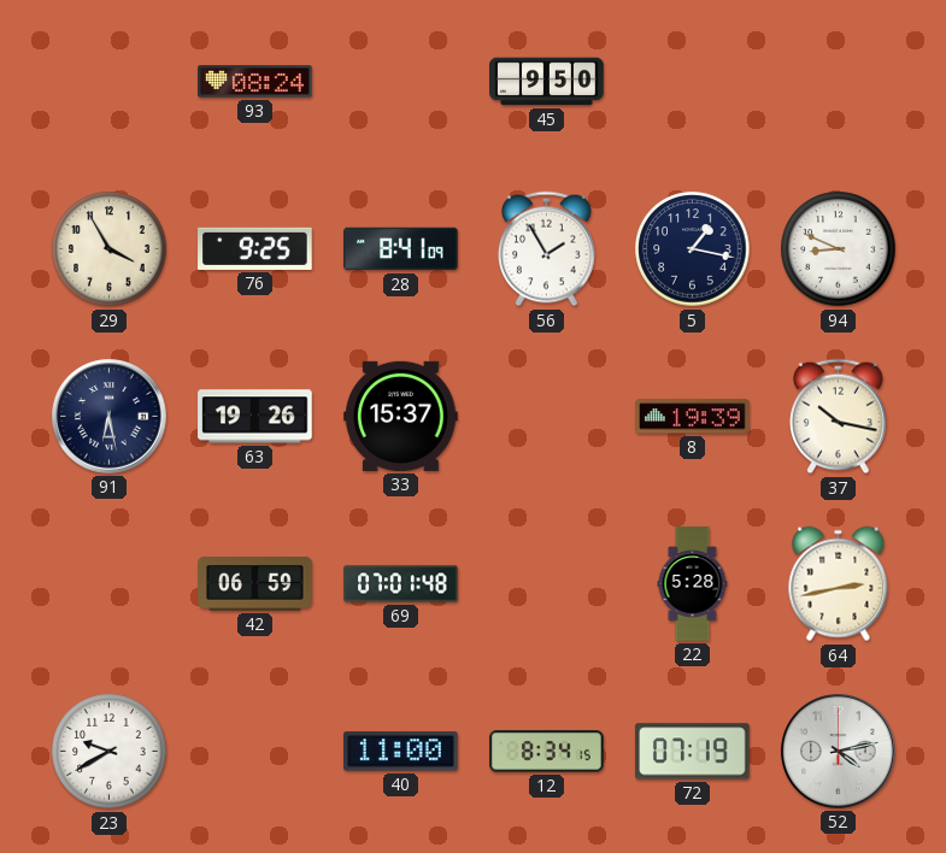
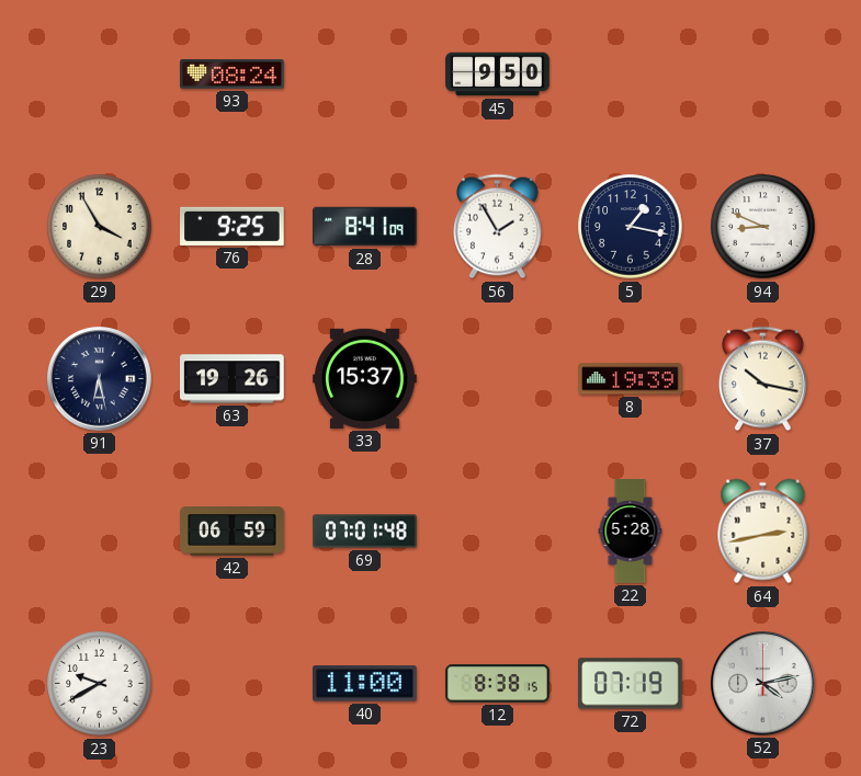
12: 8:34 -> 8:38
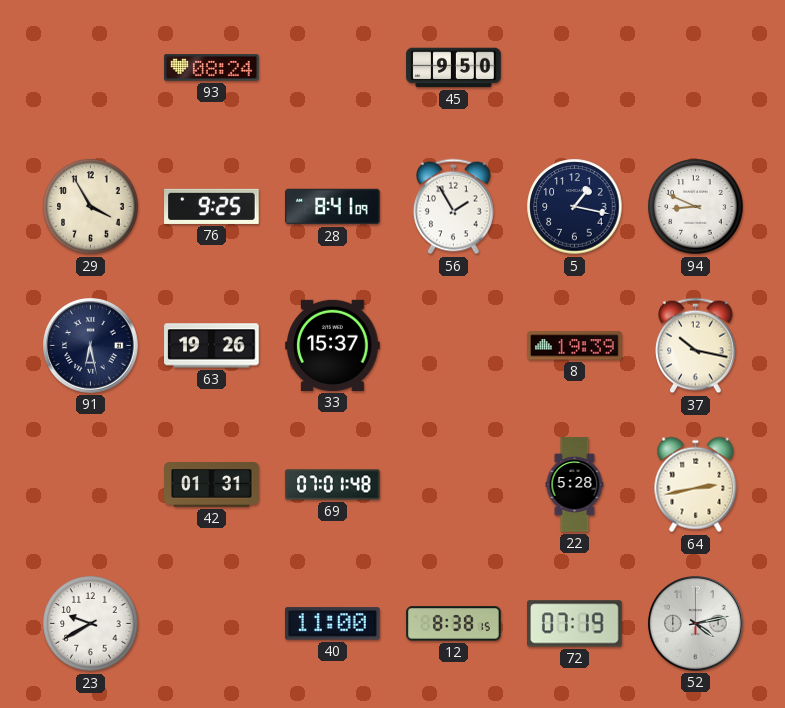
42: 06:59 -> 01:31
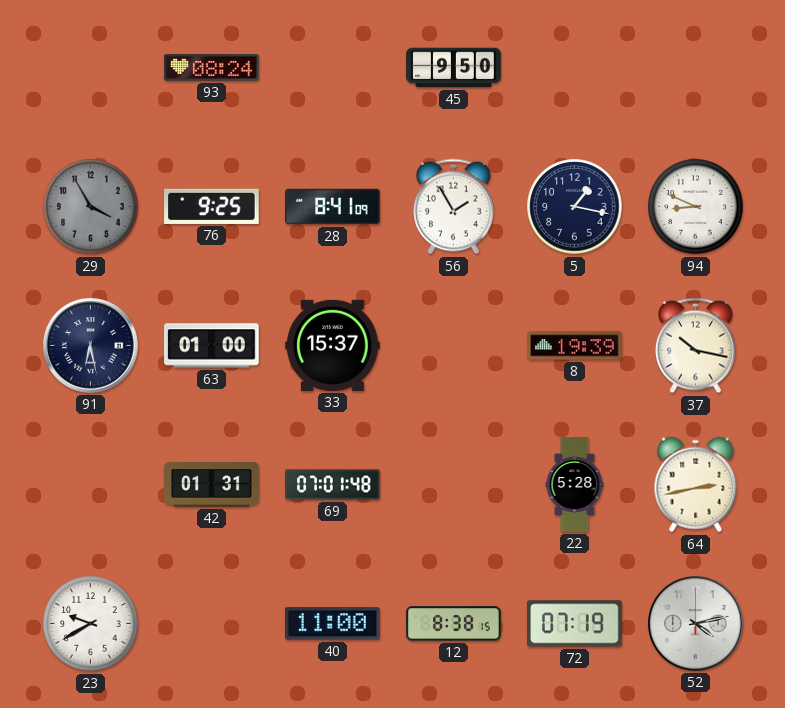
29 dial: cream -> grey
63: 19:26 -> 01:00
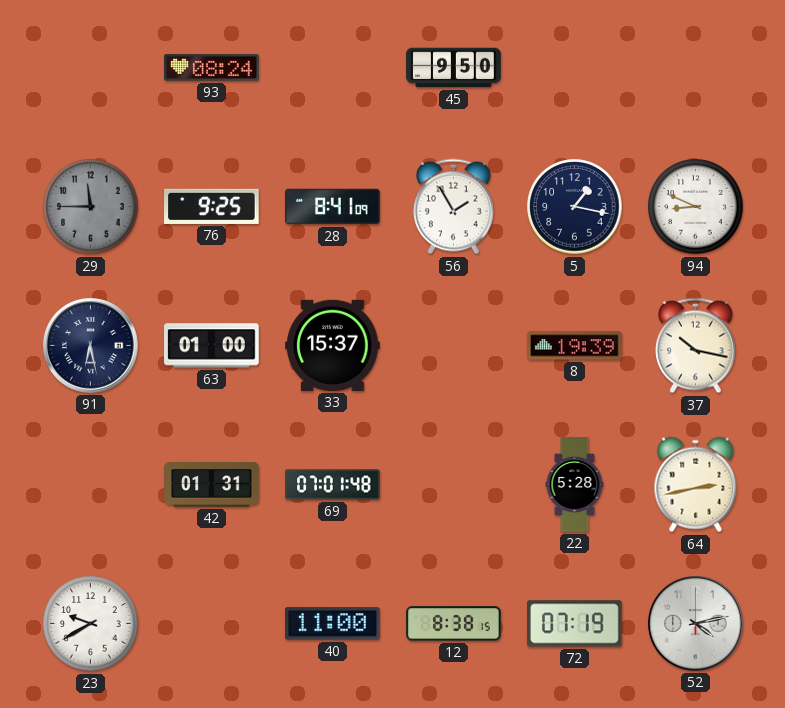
29: 3:55 -> 11:45
